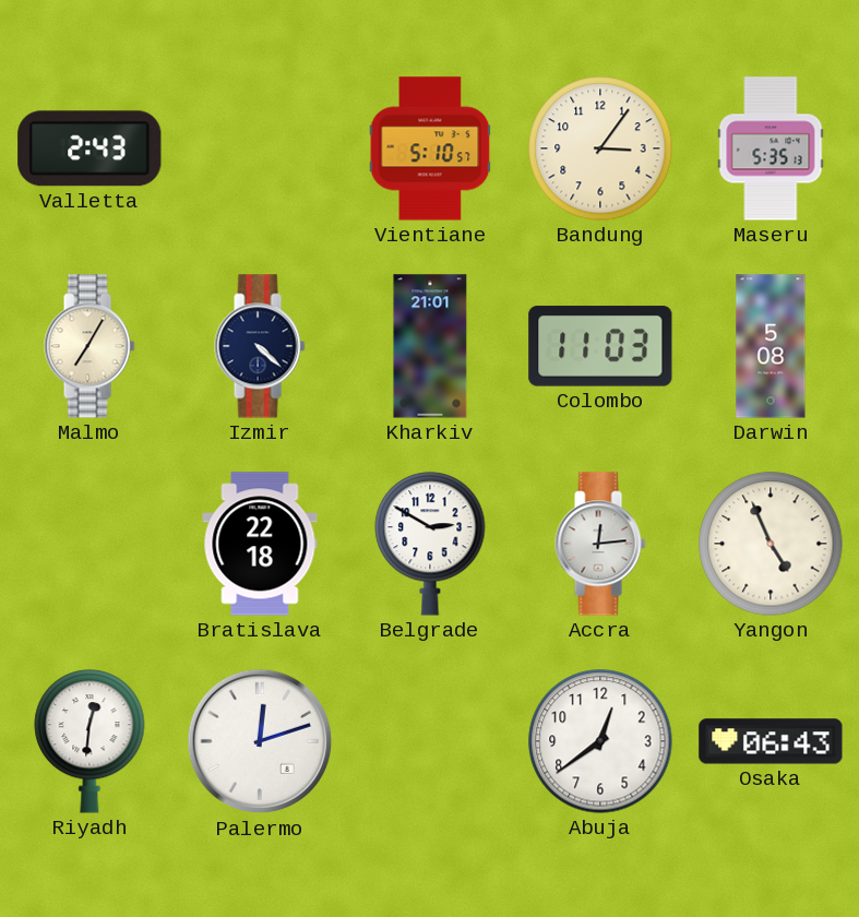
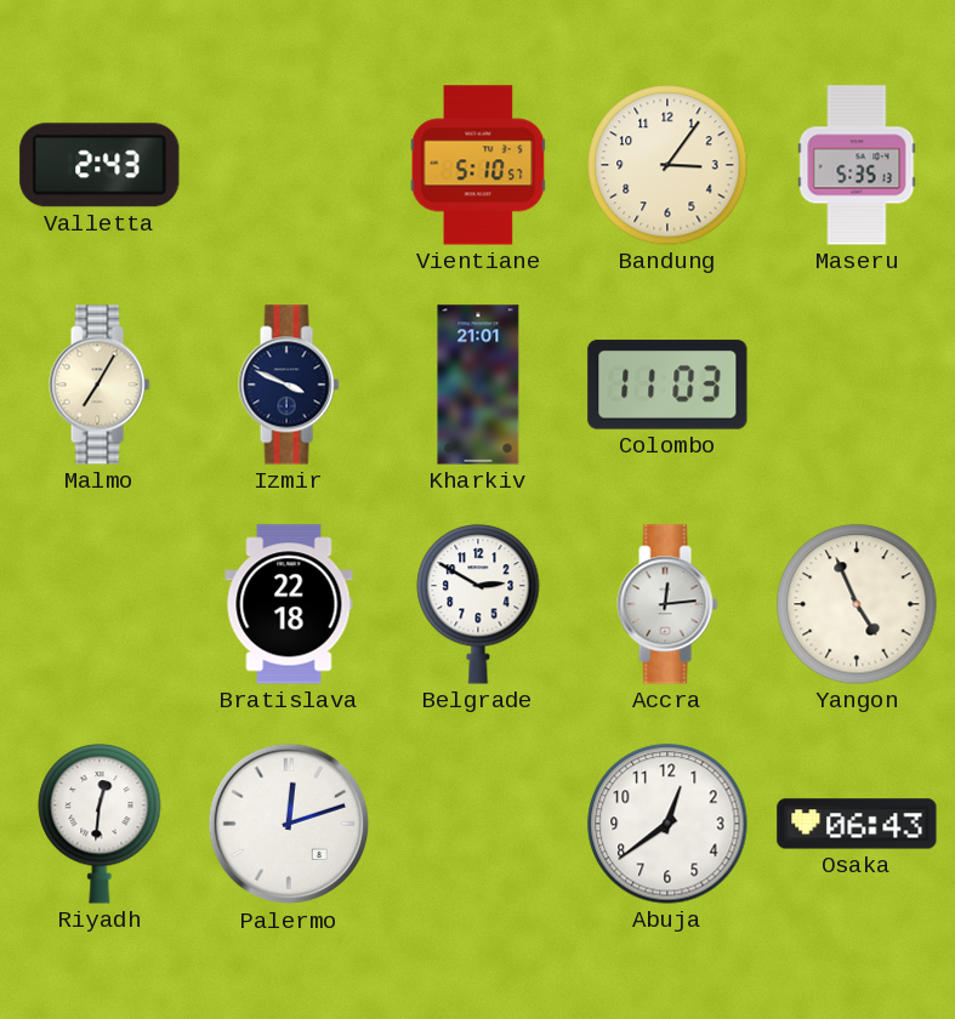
Izmir: 4:22 -> 3:49
Darwin: 5:08 -> none
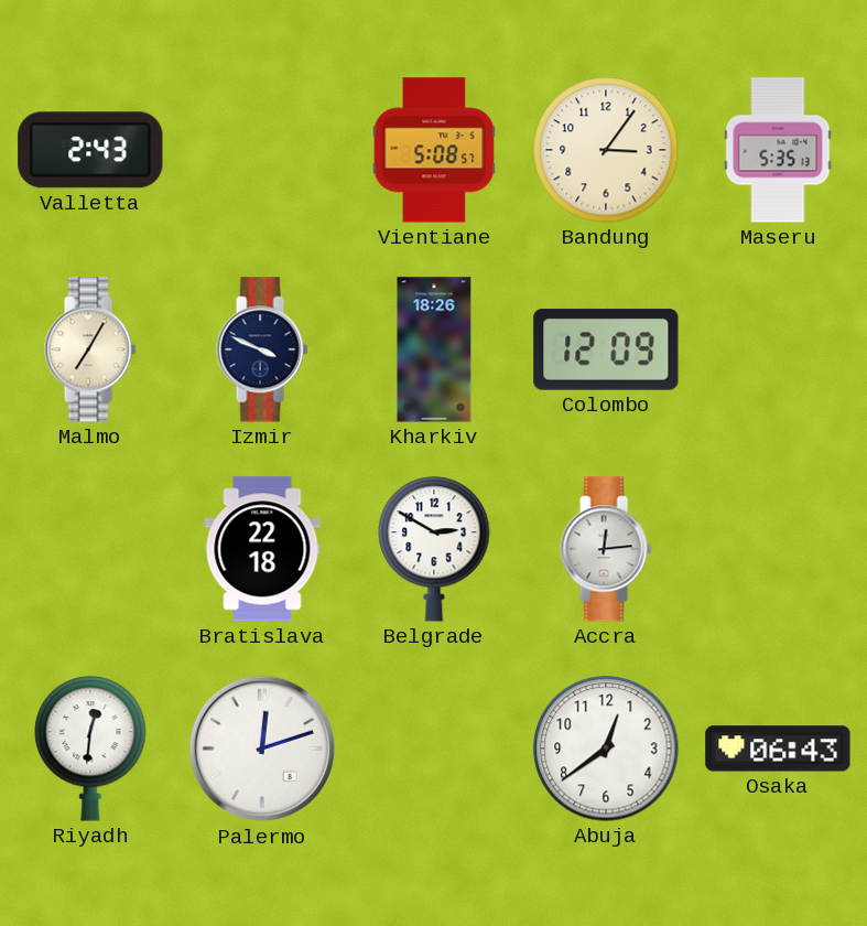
Vientiane: 5:10 -> 5:08
Kharkiv: 21:01 -> 18:26
Colombo: 11:03 -> 12:09
Yangon: 4:56 -> none
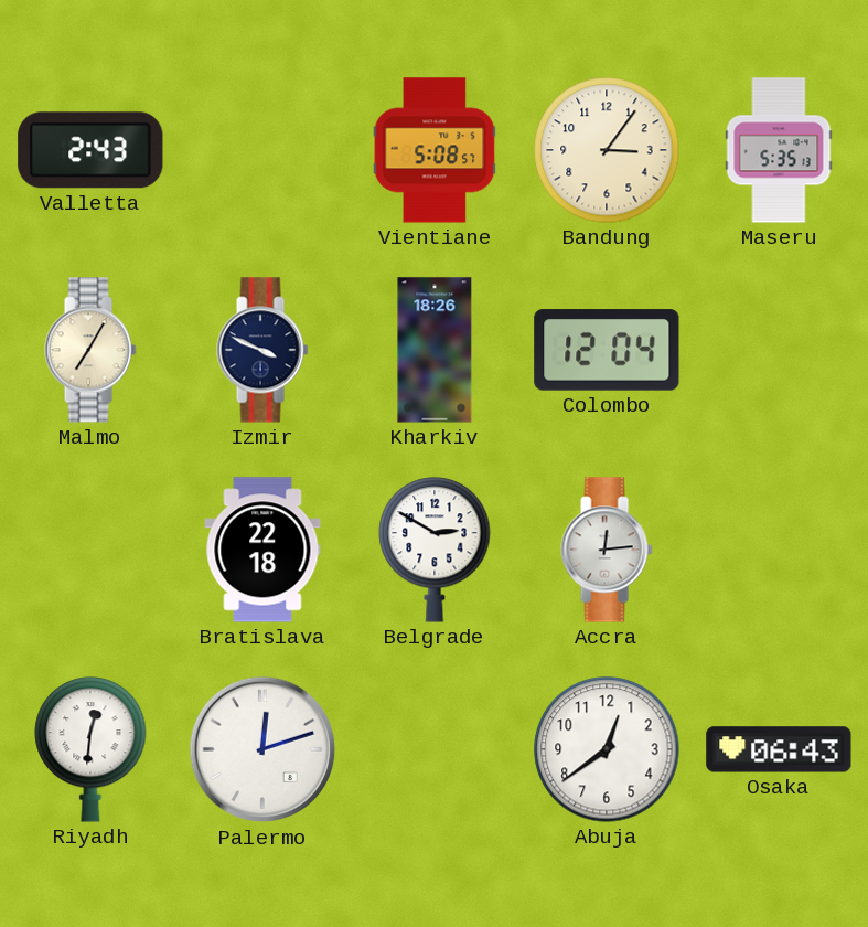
Colombo: 12:09 -> 12:04
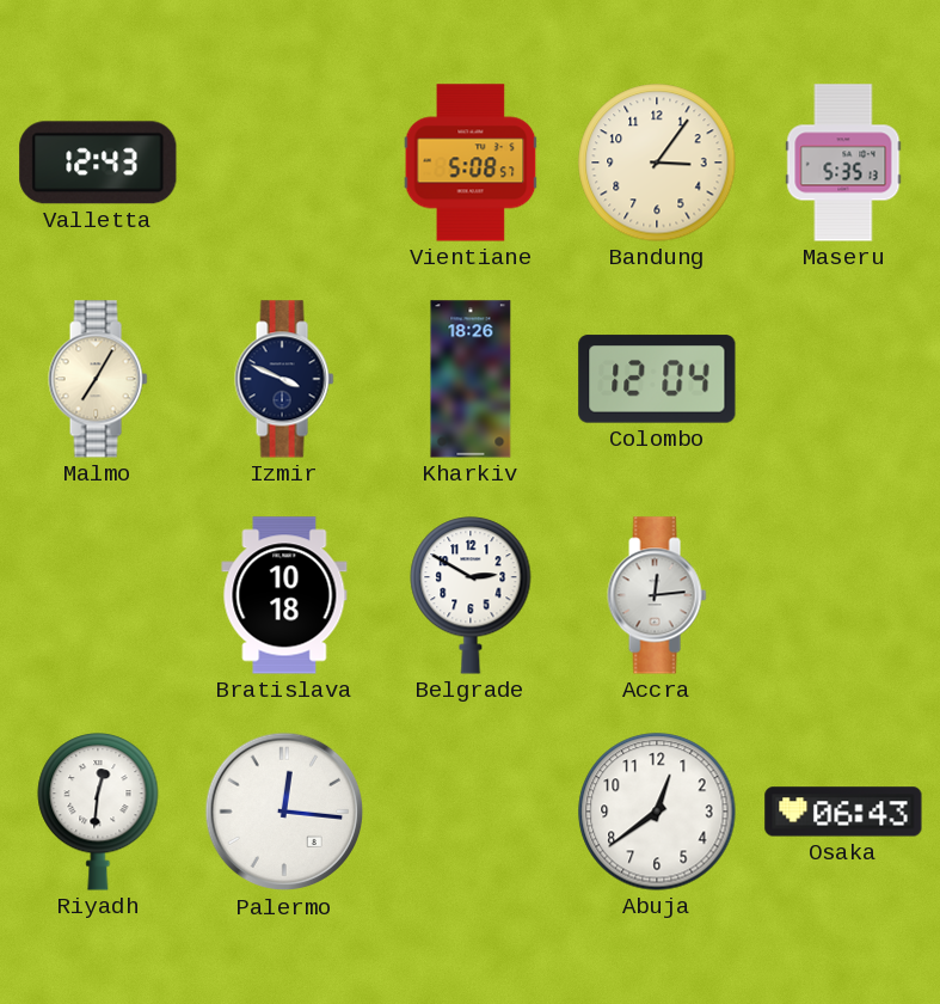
Valletta: 2:43 -> 12:43
Bratislava: 22:18 -> 10:18
Palermo: 12:12 -> 12:16
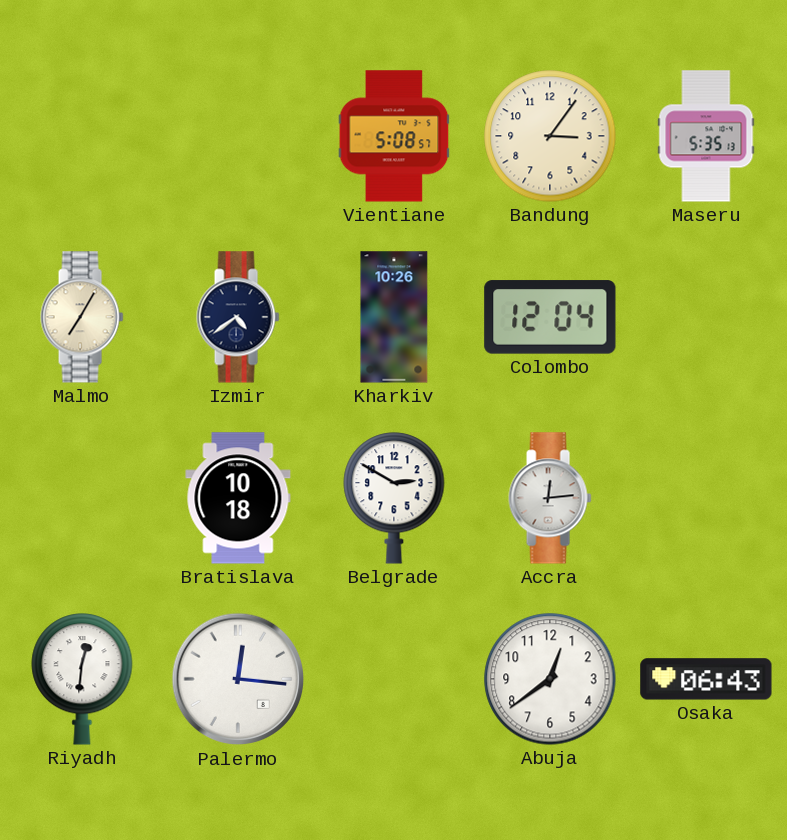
Valletta: 12:43 -> none
Izmir: 3:49 -> 4:39
Kharkiv: 18:26 -> 10:26
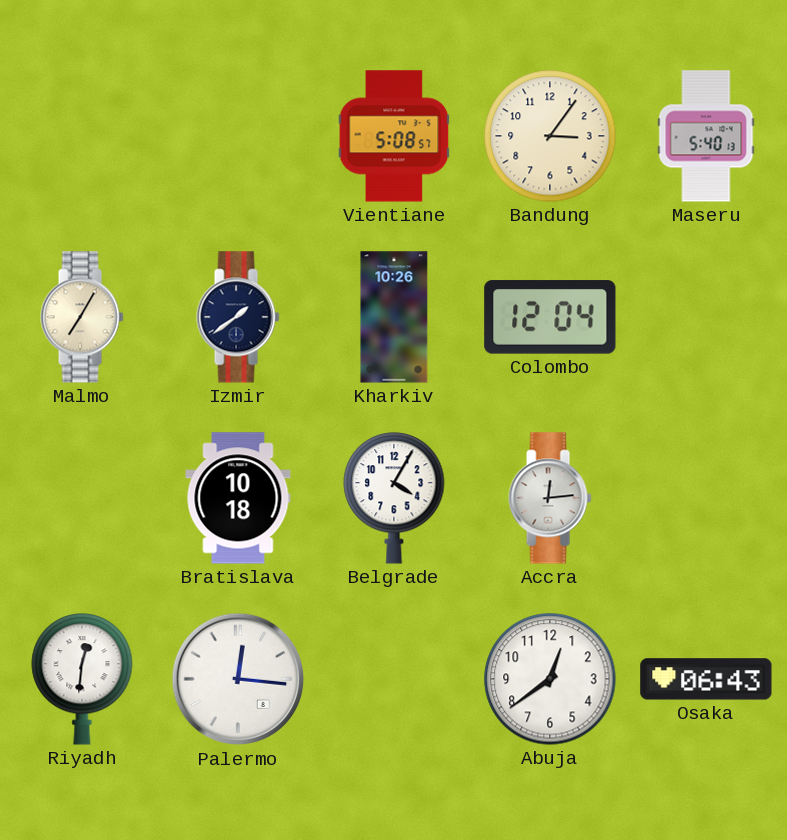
Maseru: 5:35 -> 5:40
Izmir: 4:39 -> 1:39
Belgrade: 2:50 -> 4:05
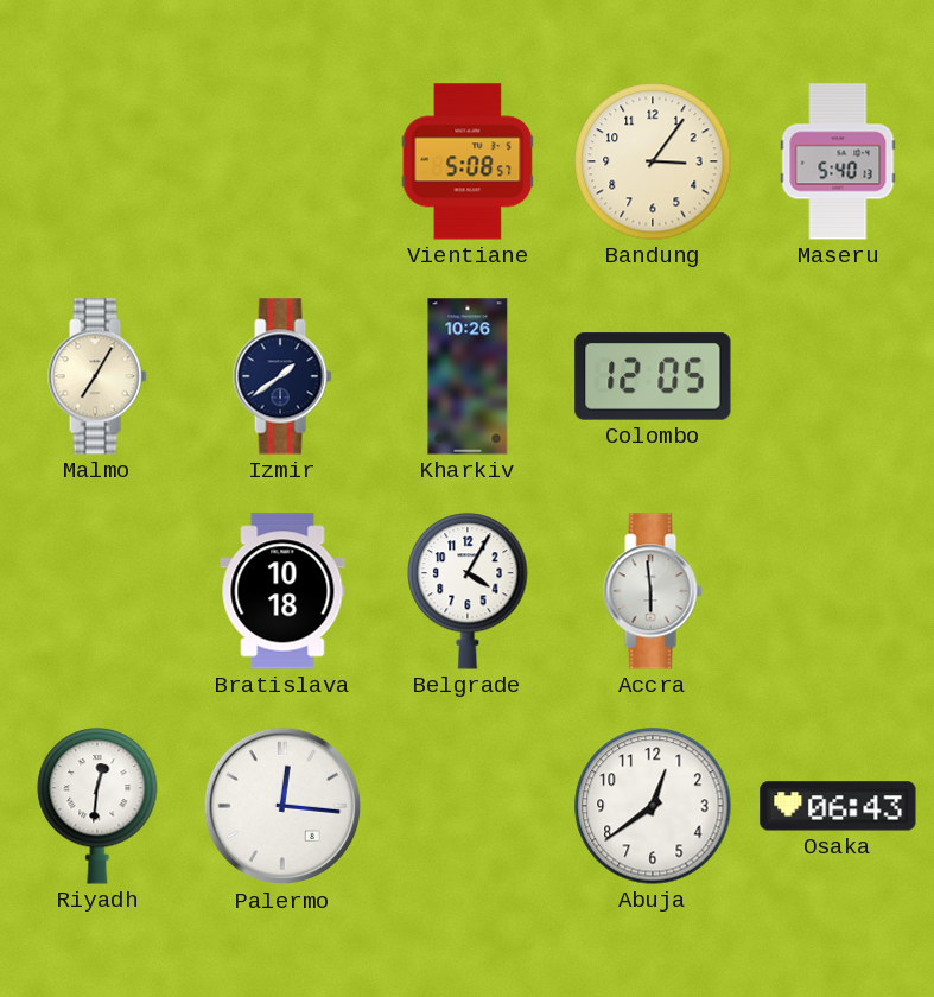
Colombo: 12:04 -> 12:05
Accra: 12:14 -> 5:59
